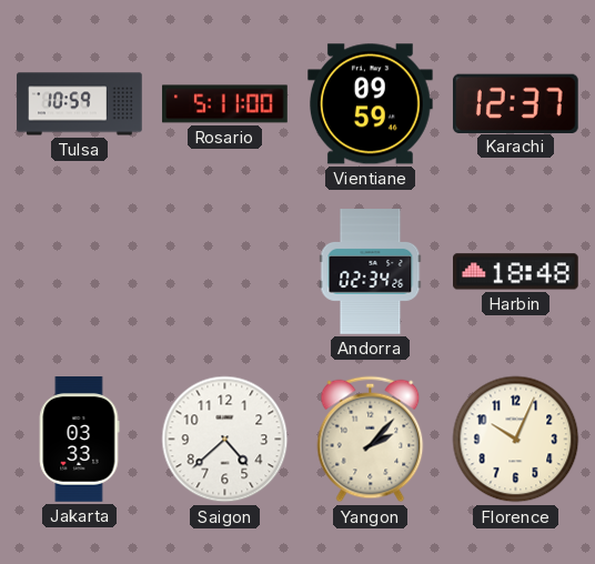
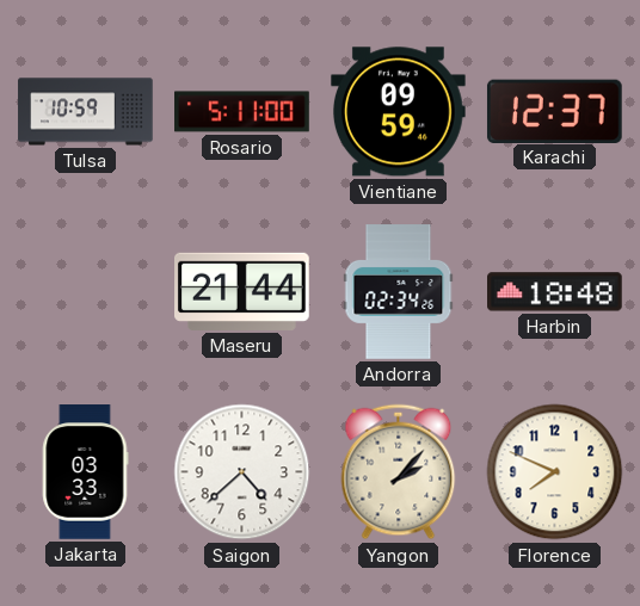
Maseru: none -> 21:44
Florence: 10:04 -> 7:49
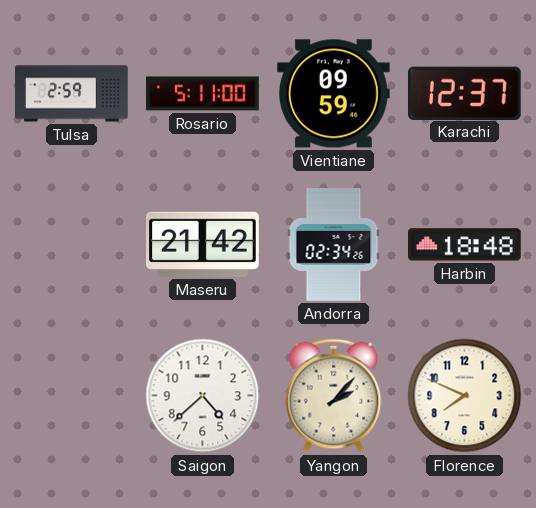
Tulsa: 10:59 -> 2:59
Maseru: 21:44 -> 21:42
Jakarta: 03:33 -> none
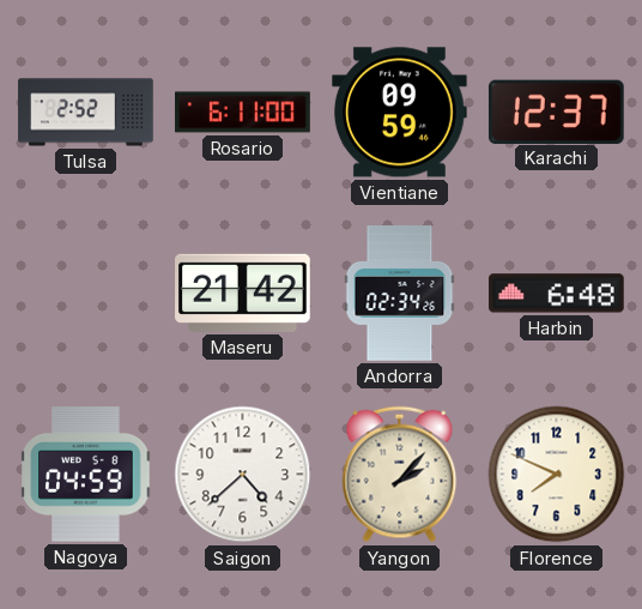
Tulsa: 2:59 -> 2:52
Rosario: 5:11 -> 6:11
Harbin: 18:48 -> 6:48
Nagoya: none -> 04:59
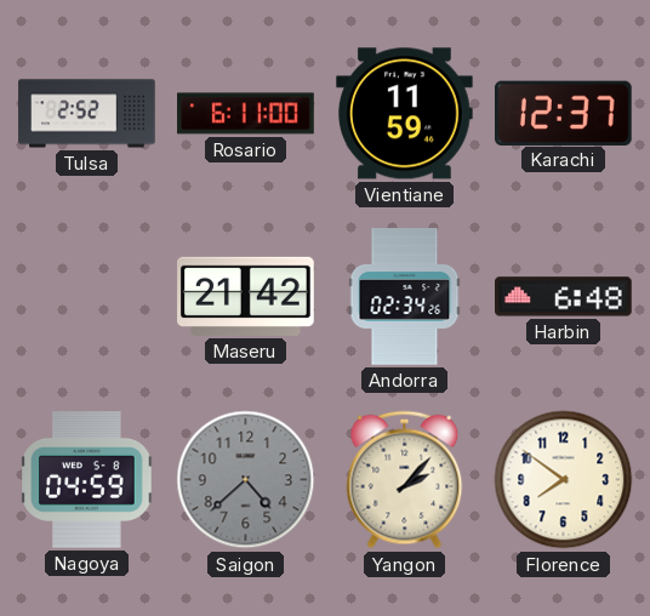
Vientiane: 09:59 -> 11:59
Saigon dial: white -> grey
Florence: 7:49 -> 7:51
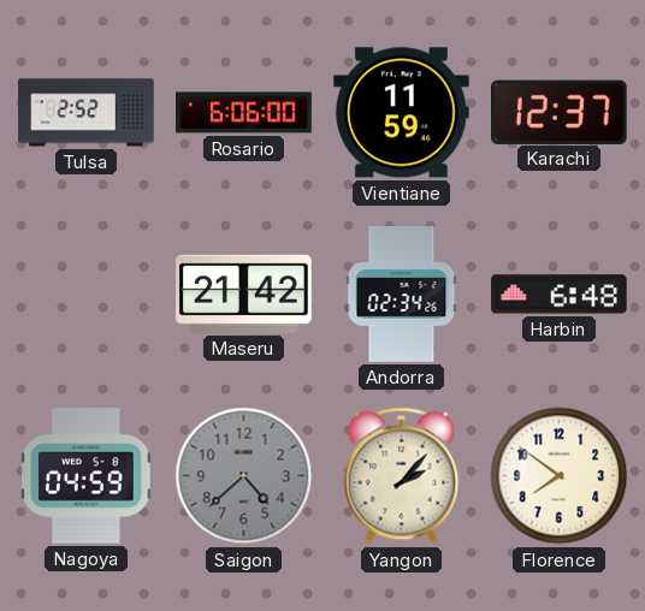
Rosario: 6:11 -> 6:06
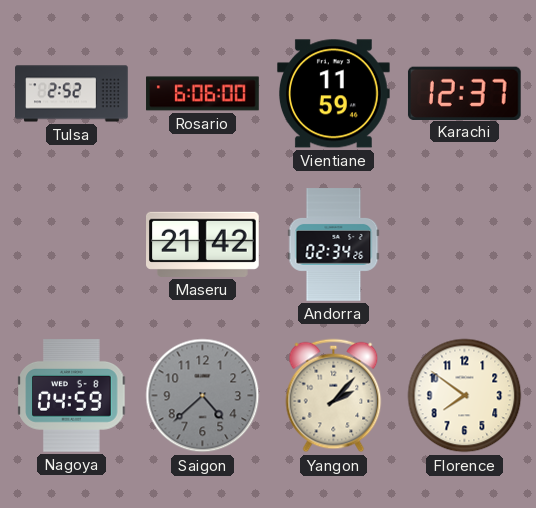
Harbin: 6:48 -> none
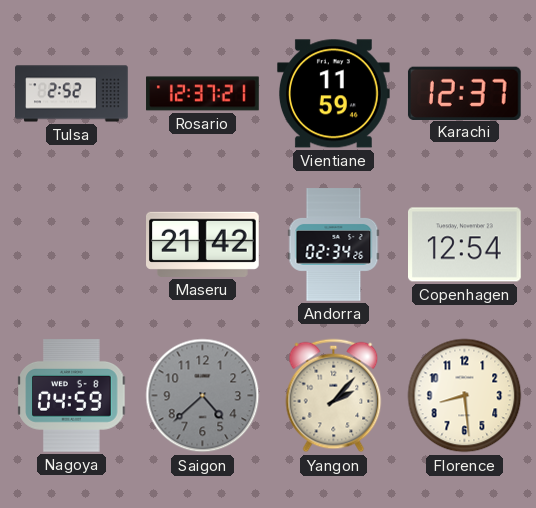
Rosario: 6:06 -> 12:37
Copenhagen: none -> 12:54
Florence: 7:51 -> 8:29
